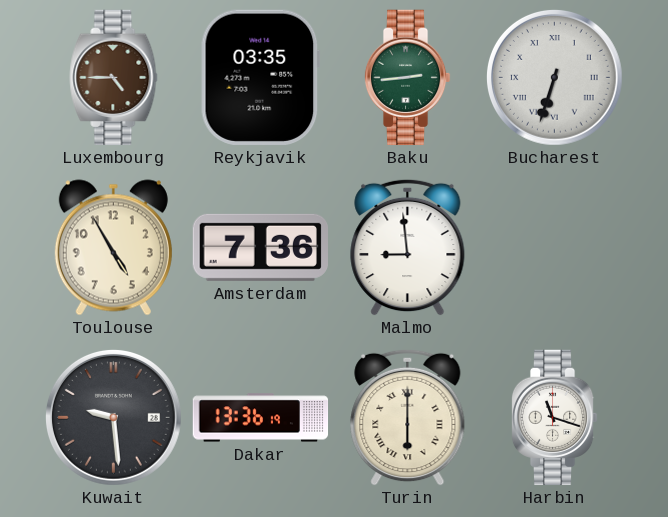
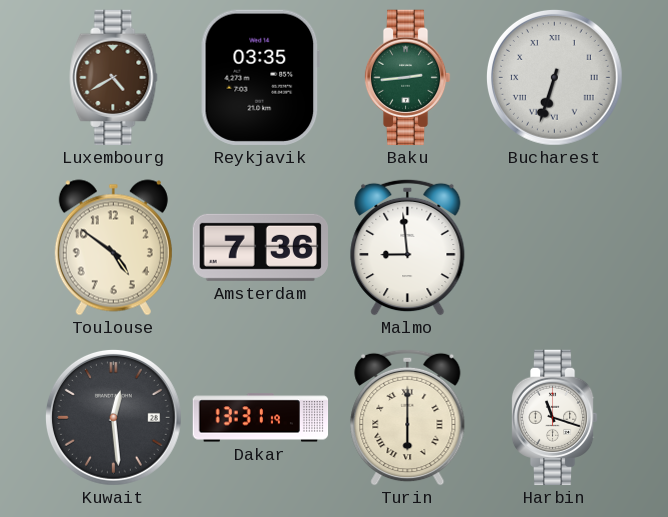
Luxembourg: 4:45 -> 4:40
Toulouse: 4:55 -> 4:51
Kuwait: 9:29 -> 12:29
Dakar: 13:36 -> 13:31
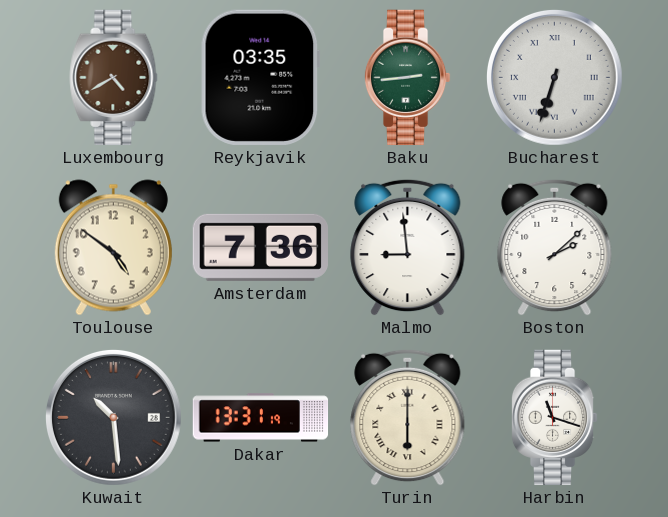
Boston: none -> 2:08
Kuwait: 12:29 -> 10:29
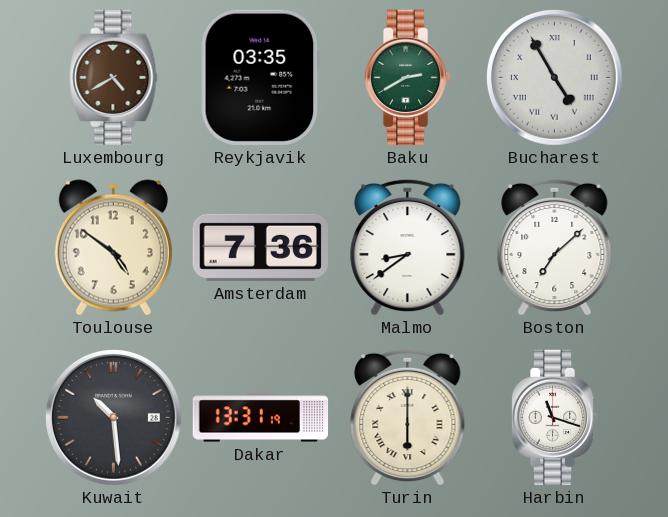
Baku: 2:44 -> 2:40
Bucharest: 6:33 -> 4:55
Malmo: 8:59 -> 8:39
Boston: 2:08 -> 7:08
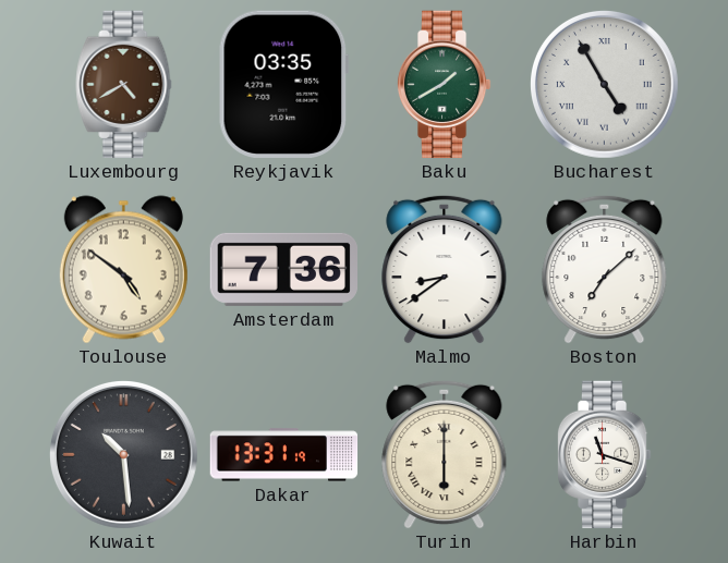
Baku: 2:40 -> 1:40
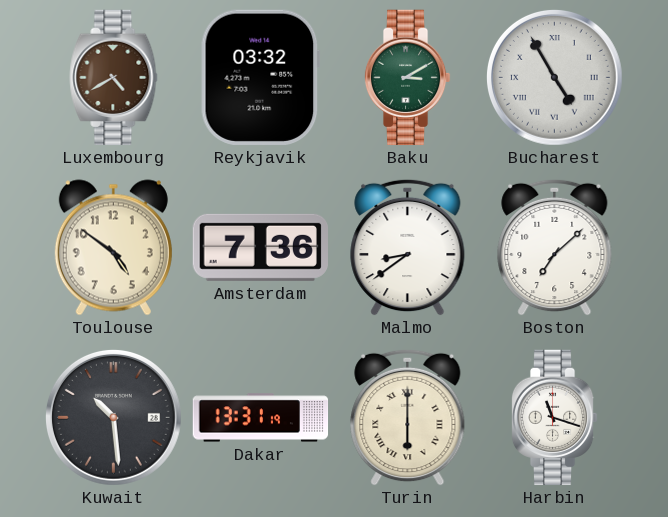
Reykjavik: 03:35 -> 03:32
Baku: 1:40 -> 3:10
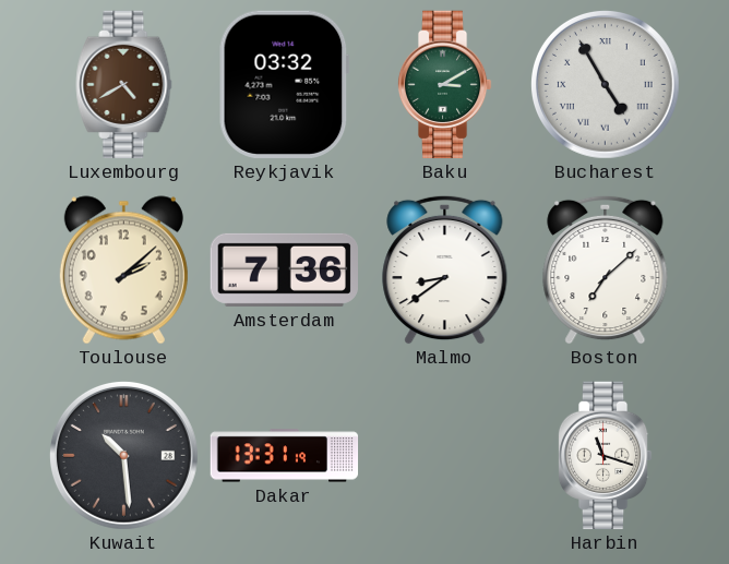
Toulouse: 4:51 -> 2:08
Turin: 6:00 -> none
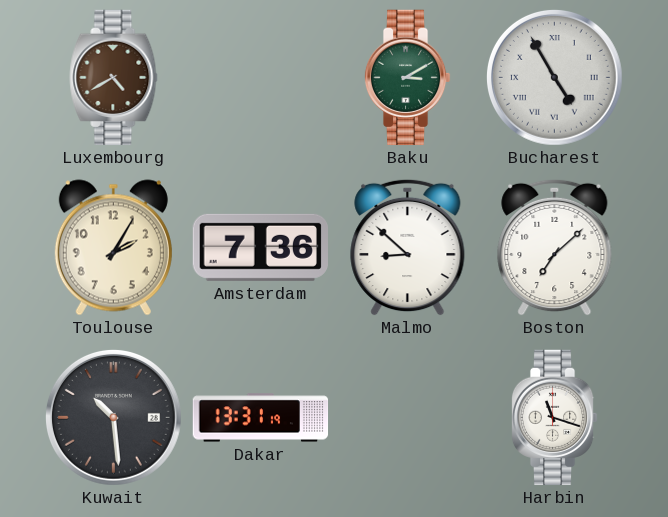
Reykjavik: 03:32 -> none
Toulouse: 2:08 -> 2:05
Malmo: 8:39 -> 8:52
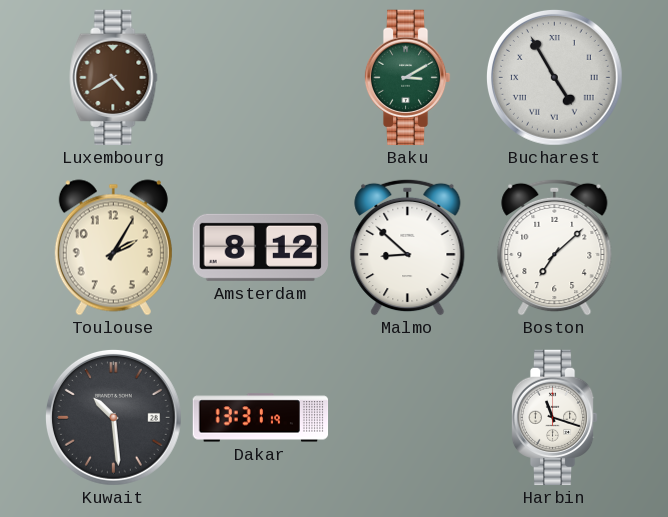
Amsterdam: 7:36 -> 8:12
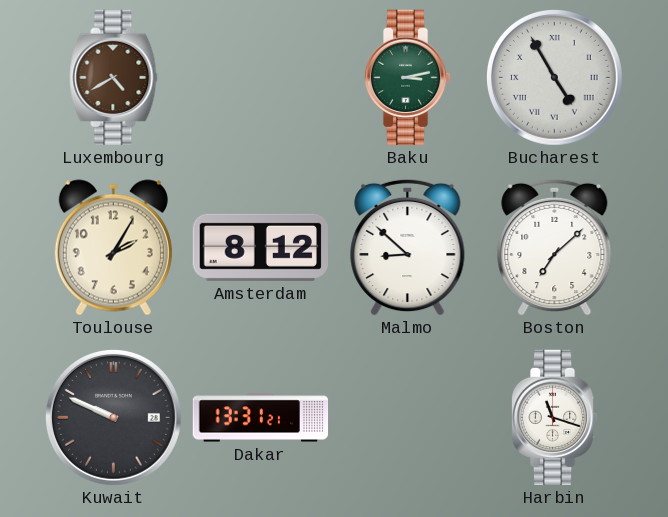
Baku: 3:10 -> 3:13
Kuwait: 10:29 -> 9:49
Dakar: 13:31:19 -> 13:31:21
